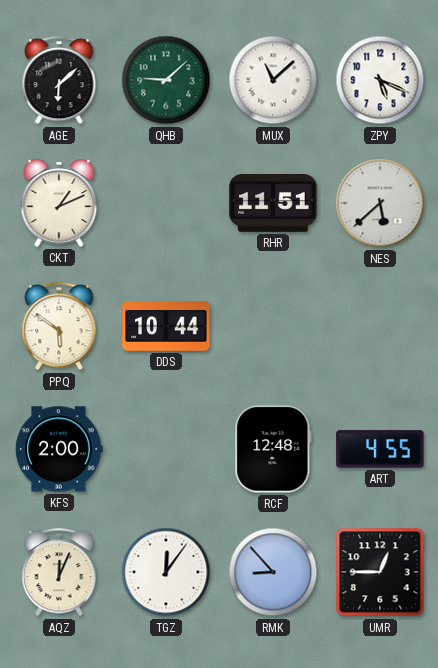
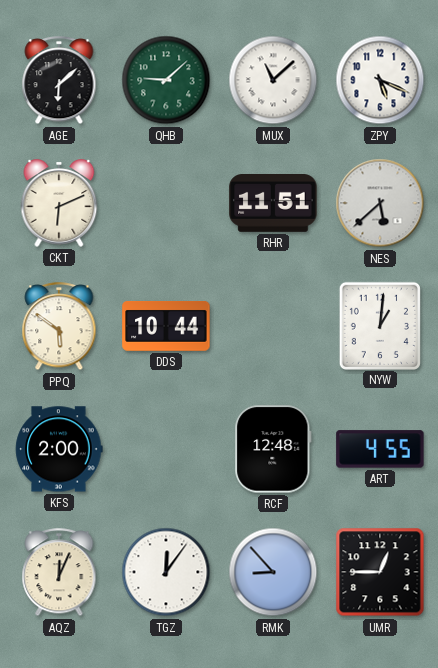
CKT: 1:11 -> 6:11
NYW: none -> 1:01
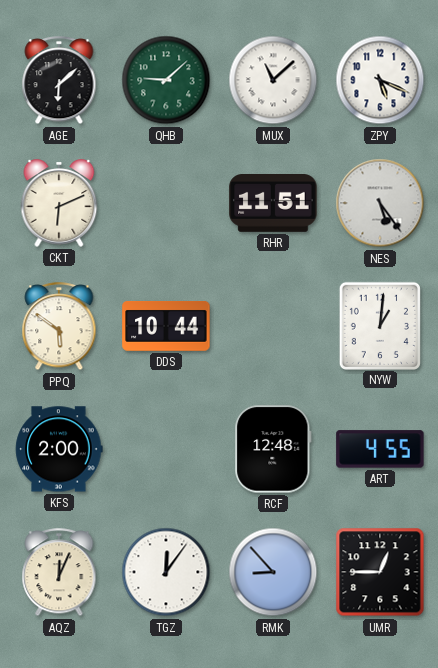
NES: 5:38 -> 5:24
